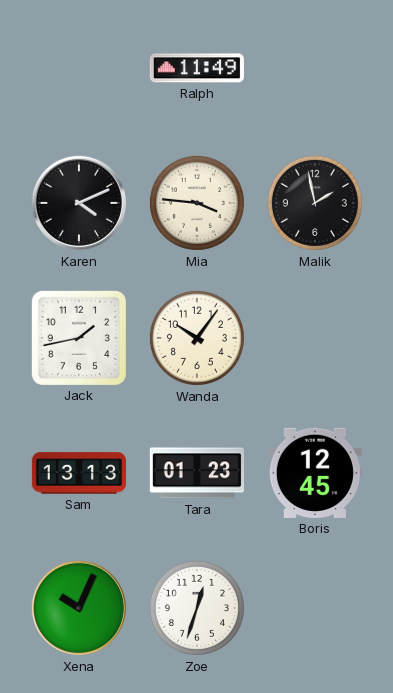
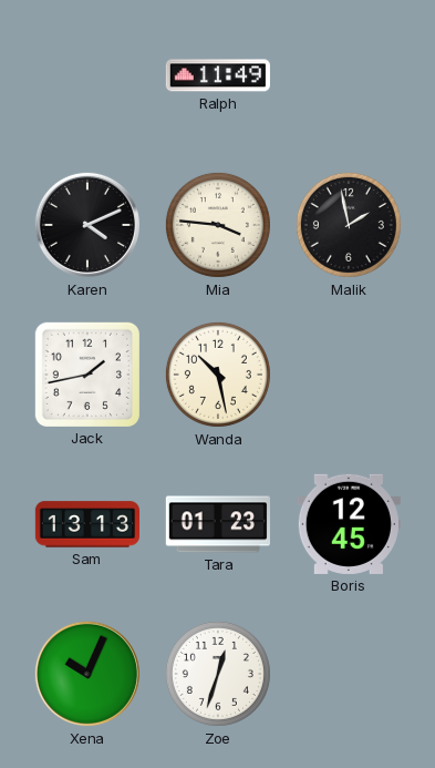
Wanda: 10:06 -> 10:28
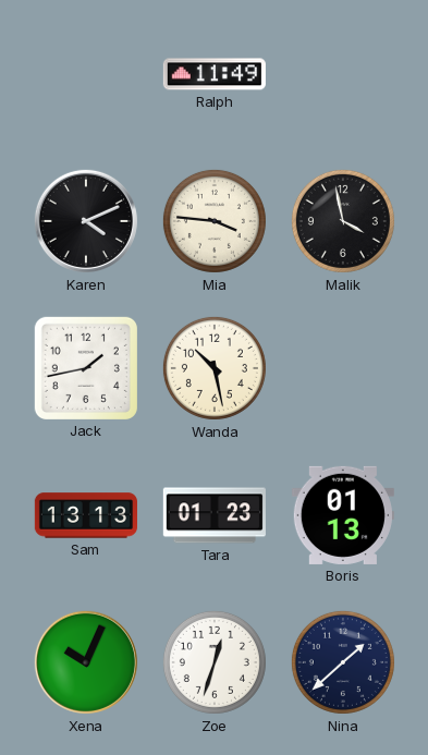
Malik: 1:58 -> 3:58
Boris: 12:45 -> 01:13
Nina: none -> 1:38
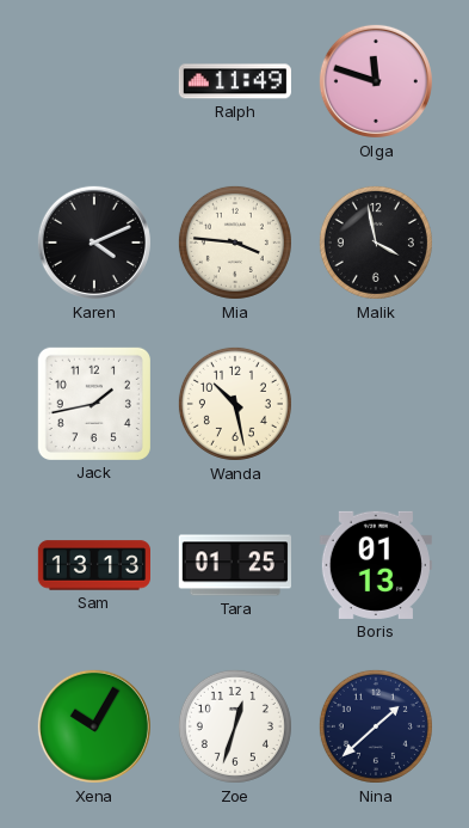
Olga: none -> 11:48
Tara: 01:23 -> 01:25
Xena: 10:04 -> 10:05
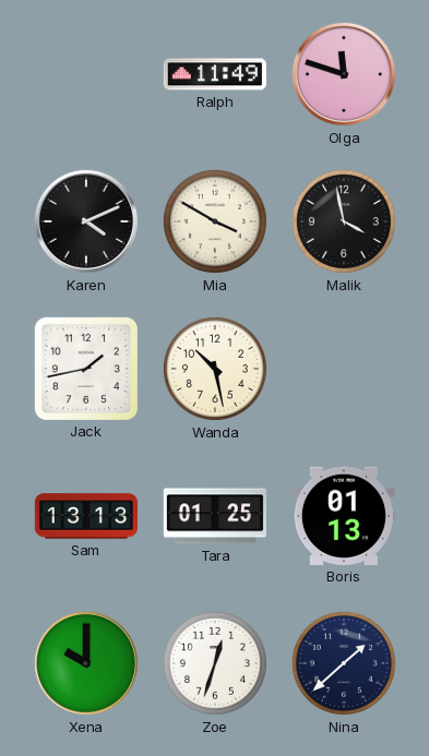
Mia: 3:46 -> 3:50
Xena: 10:05 -> 10:00
